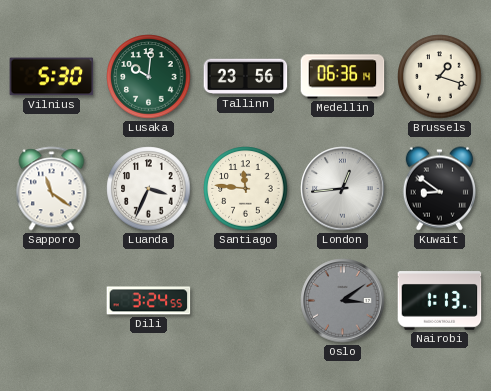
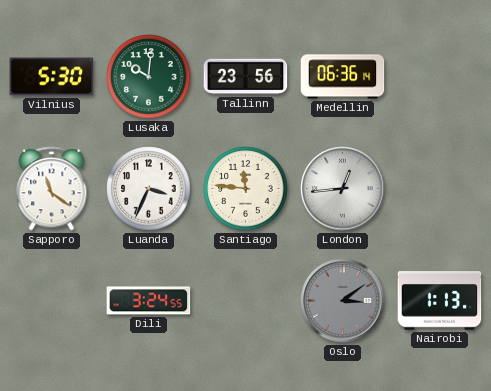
Brussels: 1:18 -> none
Kuwait: 8:51 -> none
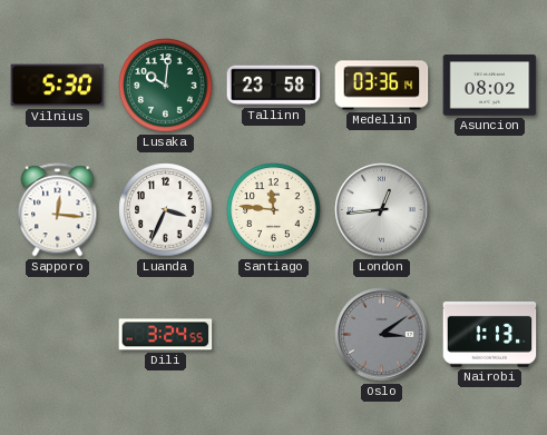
Tallinn: 23:56 -> 23:58
Medellin: 06:36 -> 03:36
Asuncion: none -> 08:02
Sapporo: 11:21 -> 12:16
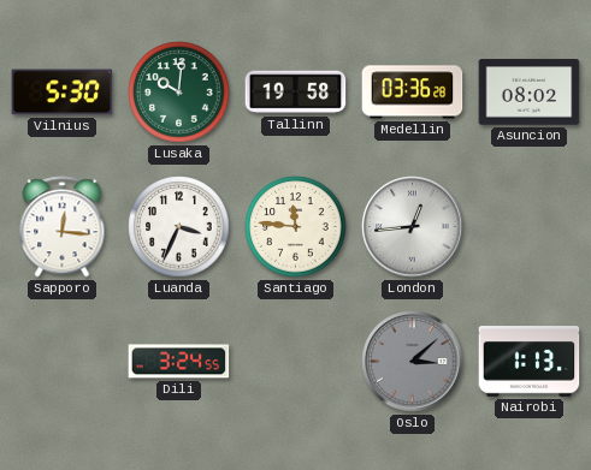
Tallinn: 23:58 -> 19:58
Medellin: 03:36:14 -> 03:36:28
Oslo: 3:09 -> 3:08
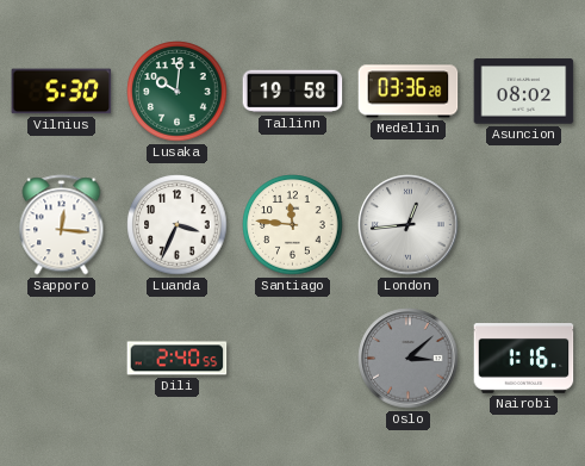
Dili: 3:24 -> 2:40
Nairobi: 1:13 -> 1:16
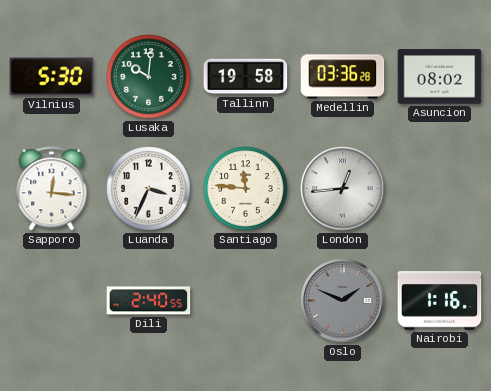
Oslo: 3:08 -> 1:49
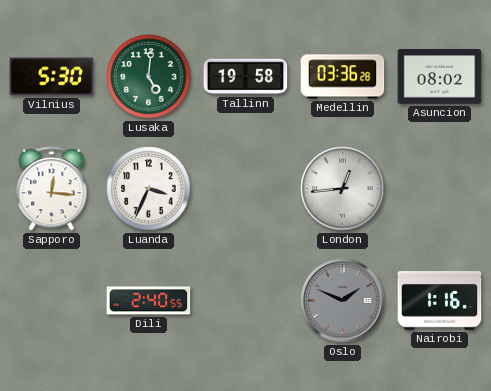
Lusaka: 10:01 -> 5:01
Santiago: 11:46 -> none
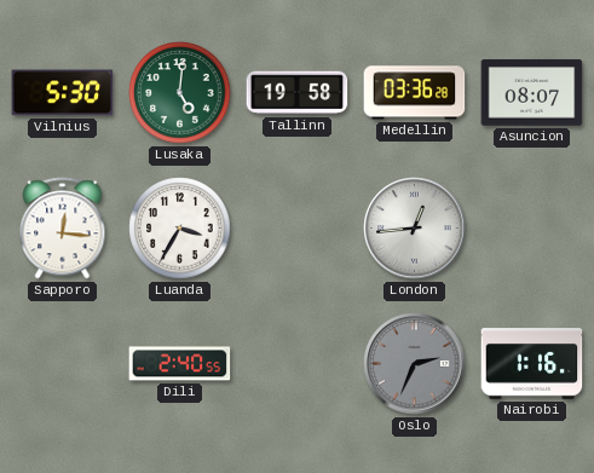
Asuncion: 08:02 -> 08:07
Luanda: 3:34 -> 3:35
Oslo: 1:49 -> 2:34
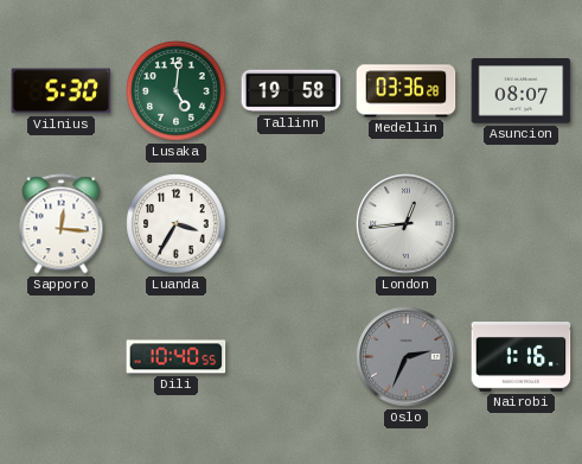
Dili: 2:40 -> 10:40
